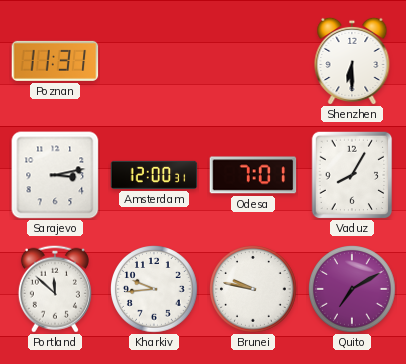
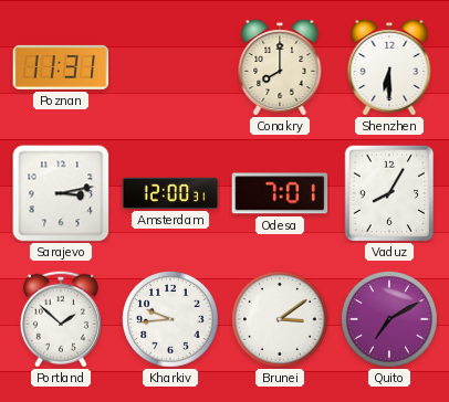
Conakry: none -> 8:00
Portland: 11:52 -> 1:52
Brunei: 9:47 -> 3:09
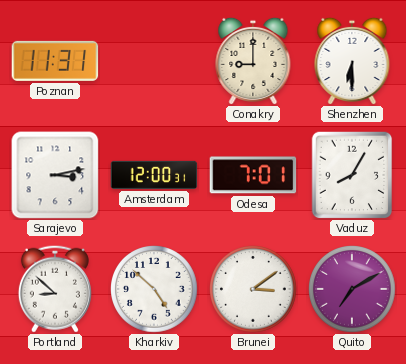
Conakry: 8:00 -> 9:00
Portland: 1:52 -> 8:52
Kharkiv: 9:44 -> 4:52
